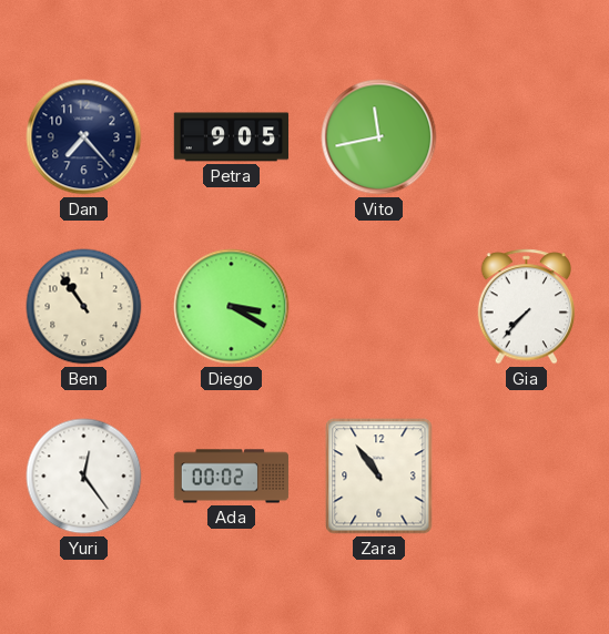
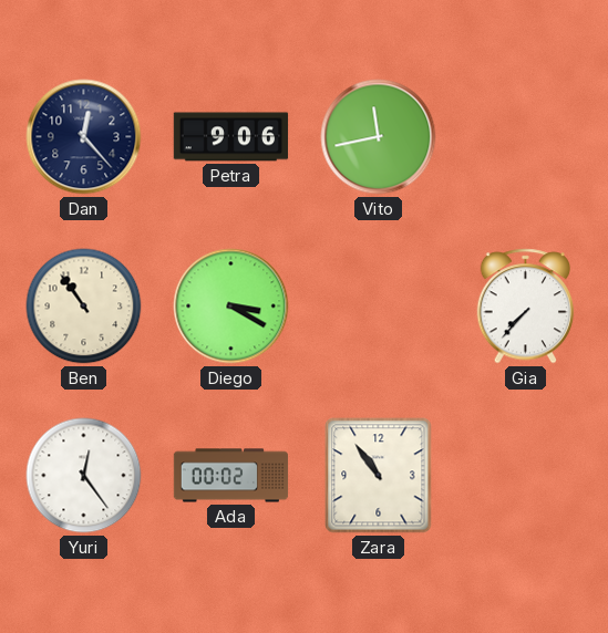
Dan: 7:23 -> 12:23
Petra: 9:05 -> 9:06
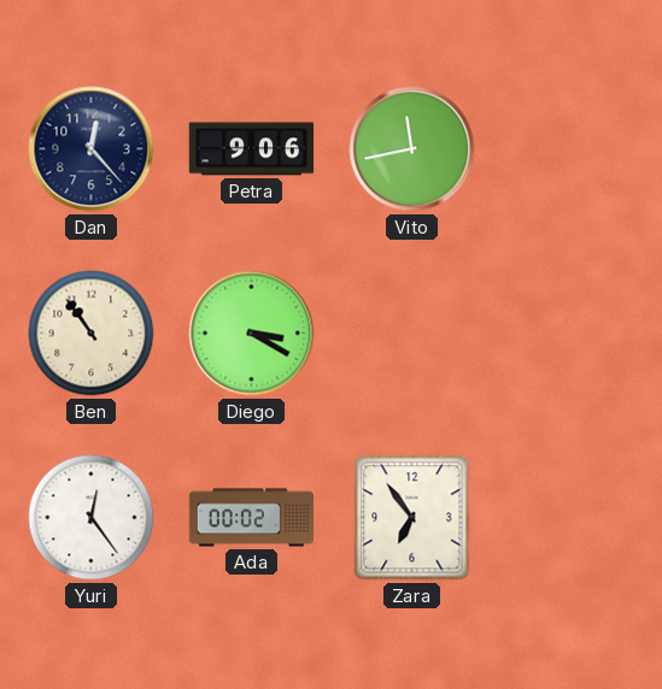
Gia: 7:37 -> none
Zara: 10:54 -> 6:54
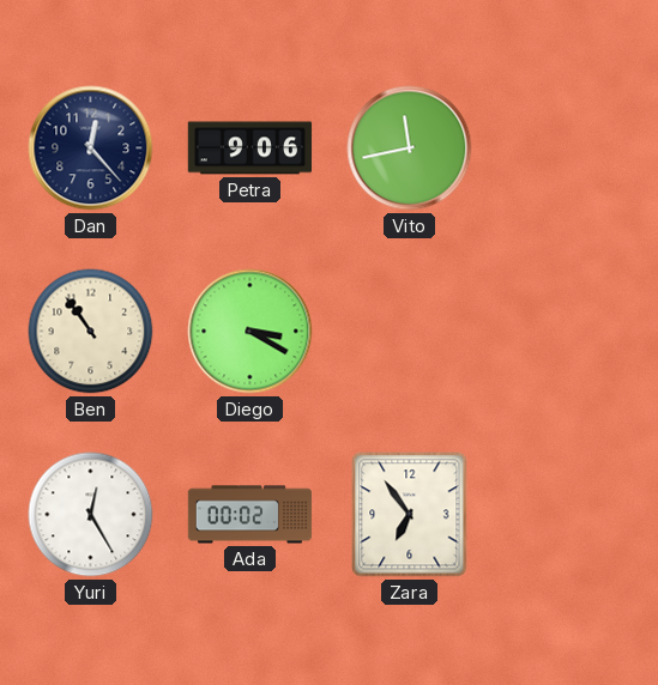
Yuri: 12:24 -> 12:25
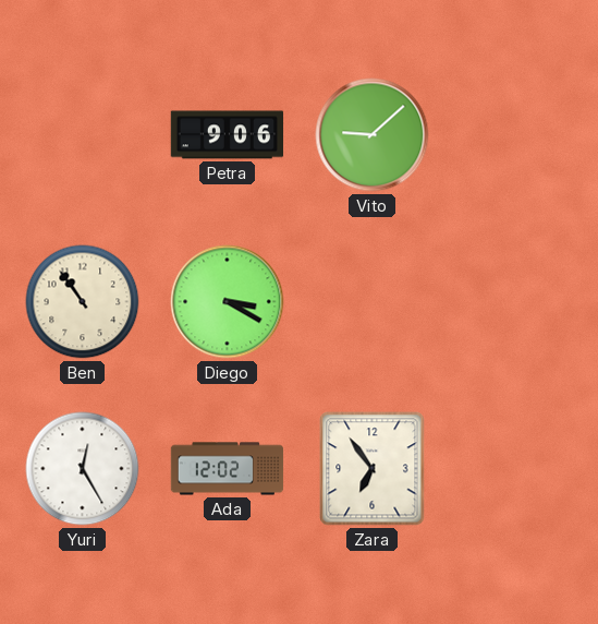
Dan: 12:23 -> none
Vito: 11:43 -> 9:08
Ada: 00:02 -> 12:02
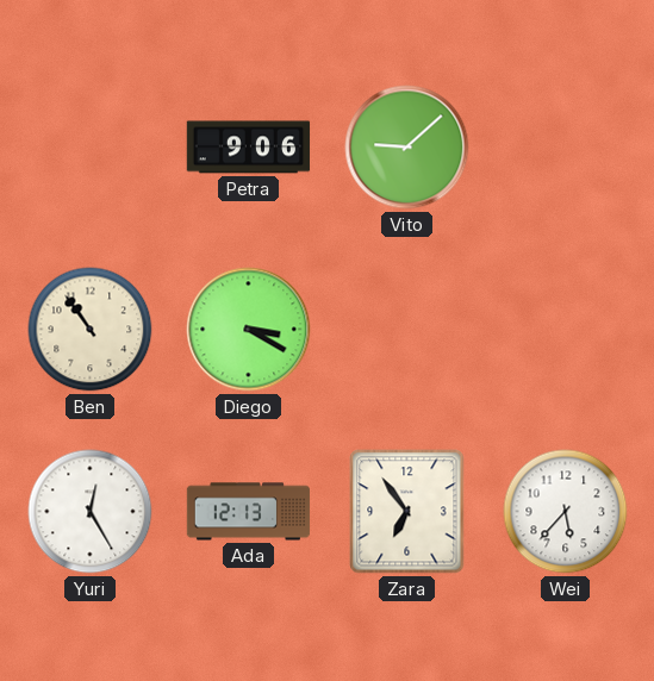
Ada: 12:02 -> 12:13
Wei: none -> 5:37
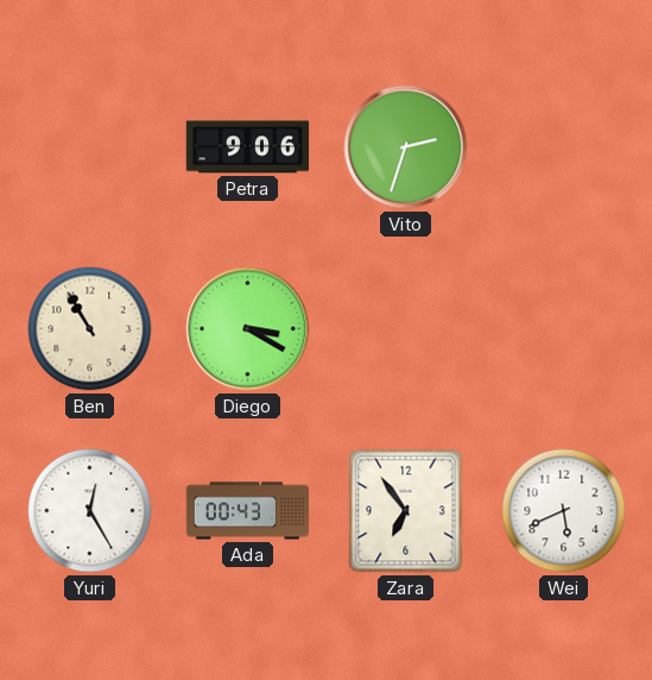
Vito: 9:08 -> 2:33
Ben: 10:54 -> 10:55
Ada: 12:13 -> 00:43
Wei: 5:37 -> 5:41
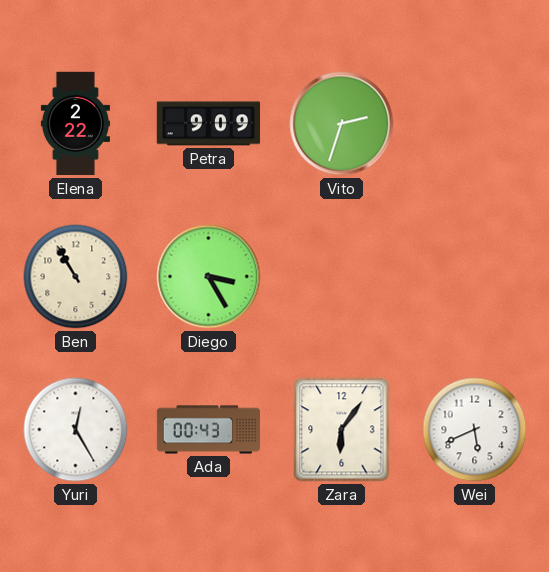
Elena: none -> 2:22
Petra: 9:06 -> 9:09
Diego: 3:20 -> 3:25
Zara: 6:54 -> 6:06
